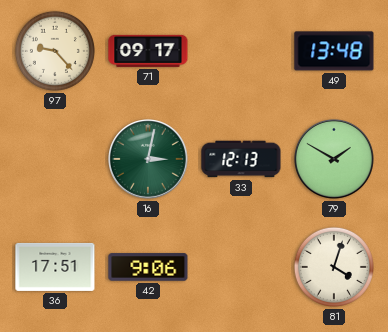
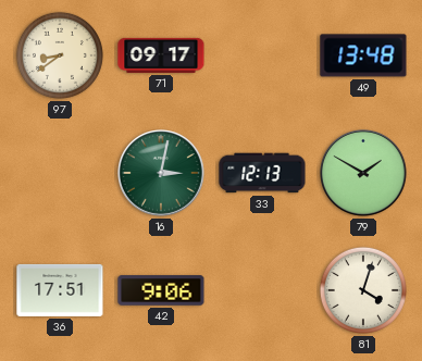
97: 9:23 -> 8:39
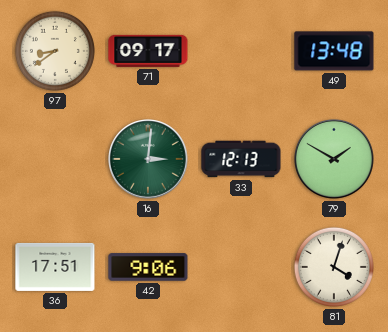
16: 3:02 -> 3:01
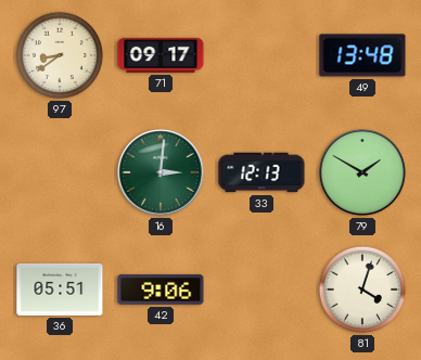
36: 17:51 -> 05:51
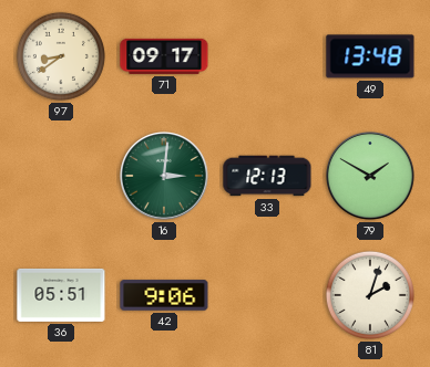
81: 4:03 -> 2:03
